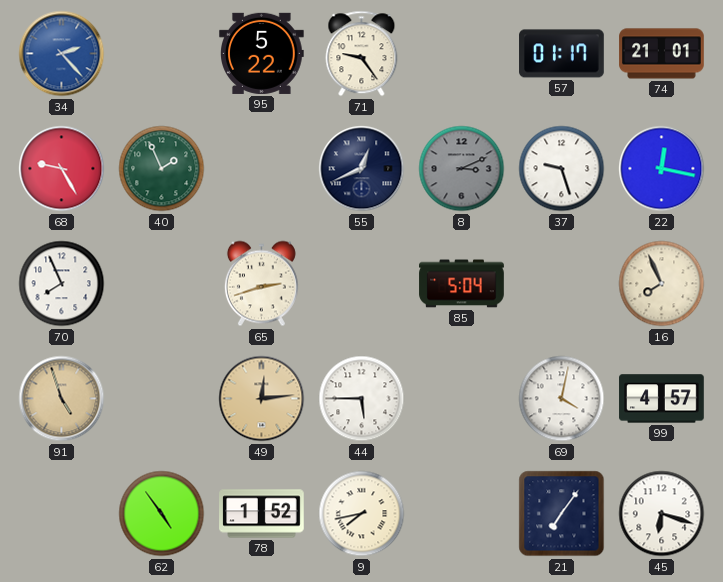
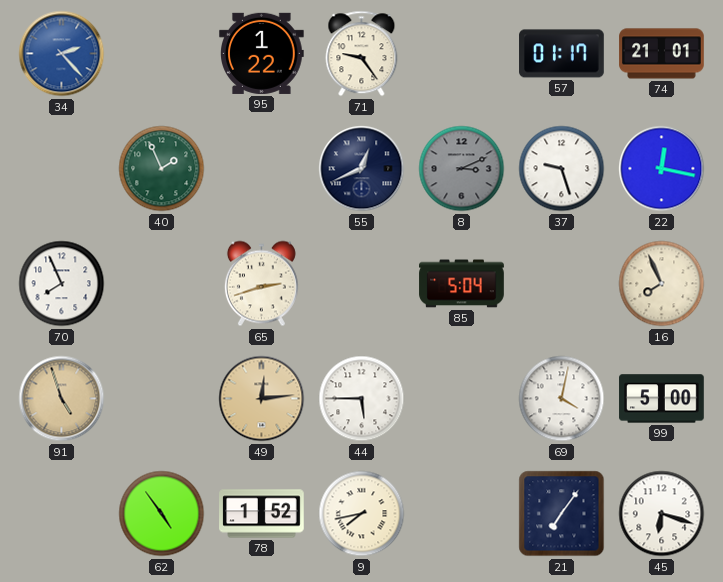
95: 5:22 -> 1:22
68: 9:25 -> none
99: 4:57 -> 5:00
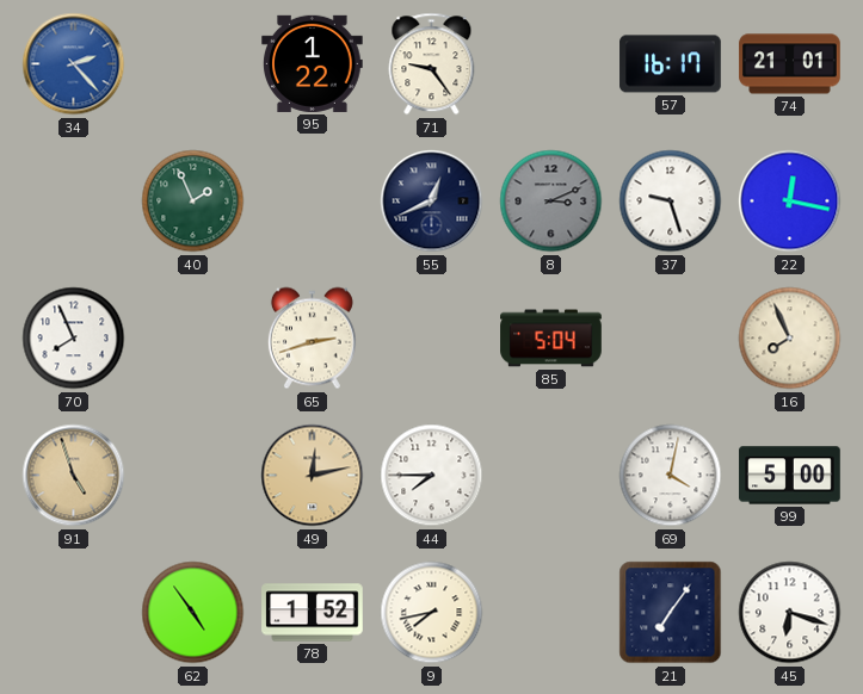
57: 01:17 -> 16:17
49: 12:14 -> 12:13
44: 5:45 -> 7:45
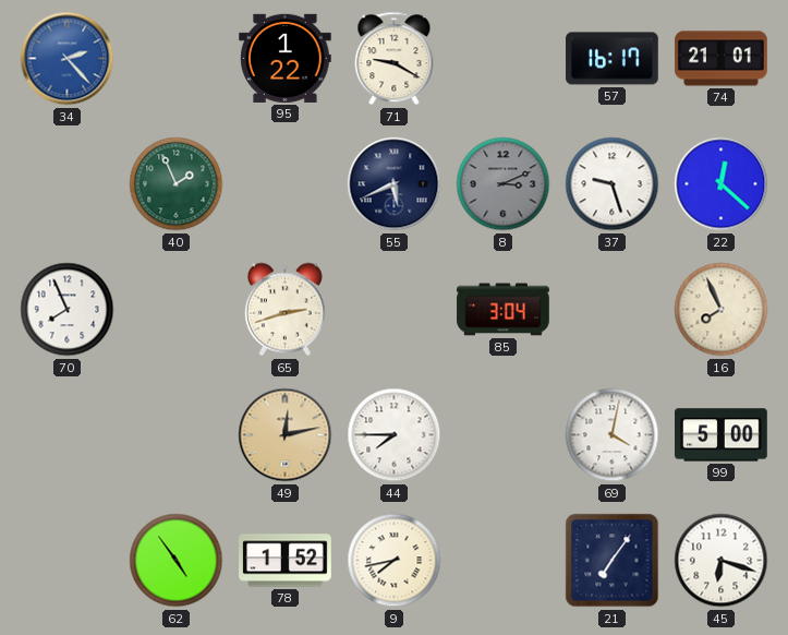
71: 9:24 -> 9:20
55: 12:41 -> 5:41
22: 12:17 -> 12:22
85: 5:04 -> 3:04
91: 4:57 -> none
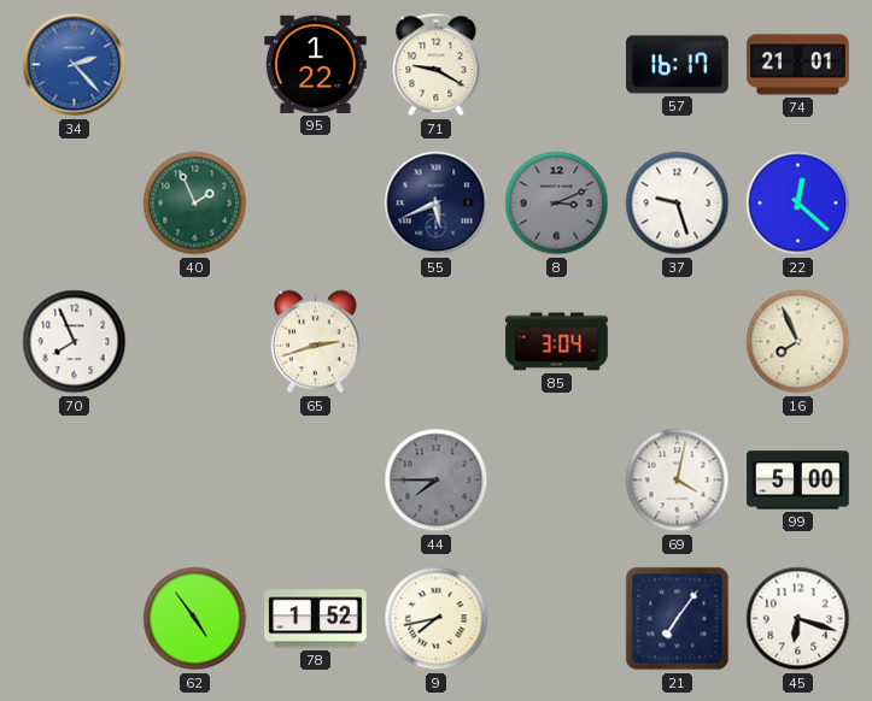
49: 12:13 -> none
44 dial: white -> grey
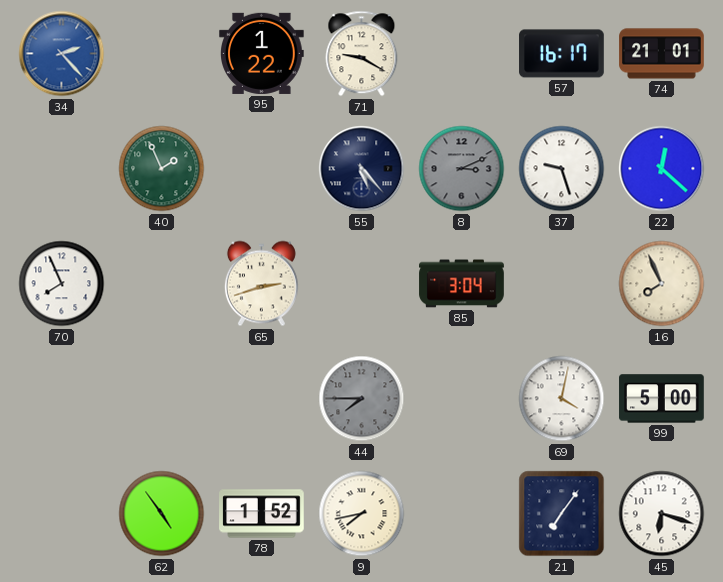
55: 5:41 -> 5:23
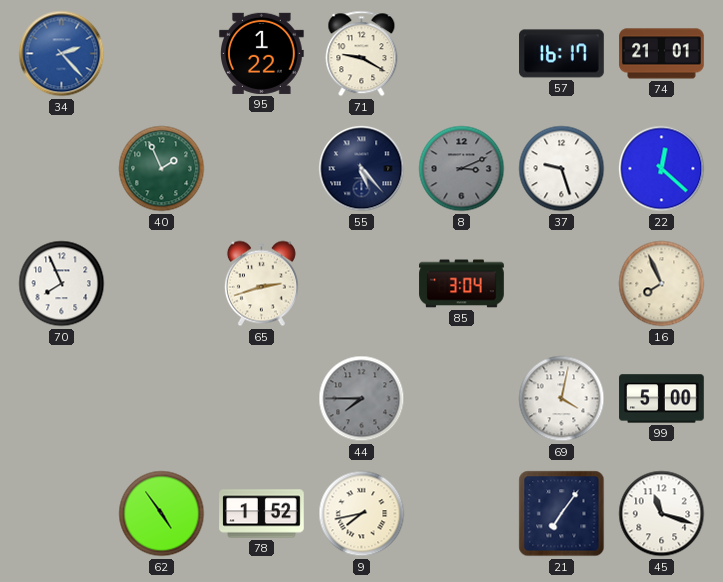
45: 6:18 -> 11:18
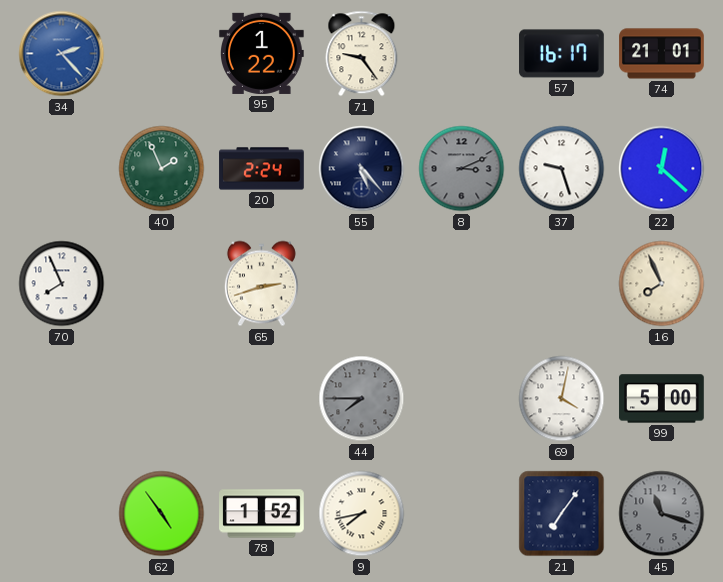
71: 9:20 -> 9:24
20: none -> 2:24
85: 3:04 -> none
45 dial: white -> grey
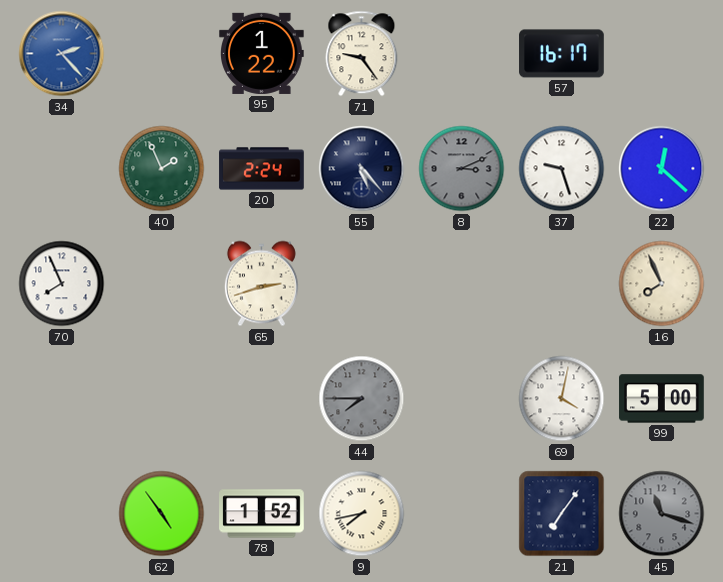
74: 21:01 -> none
